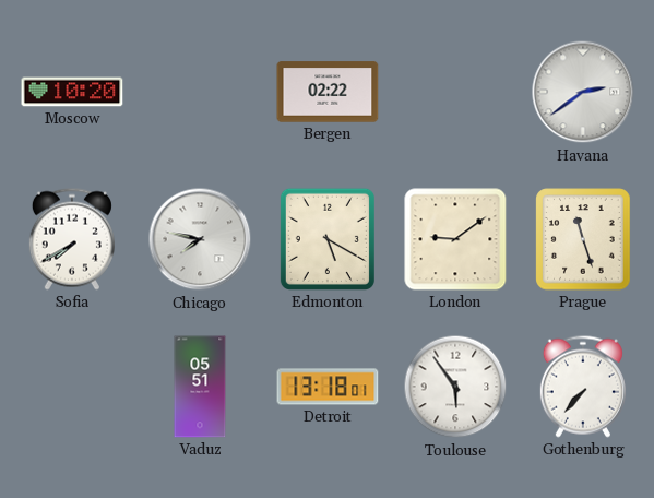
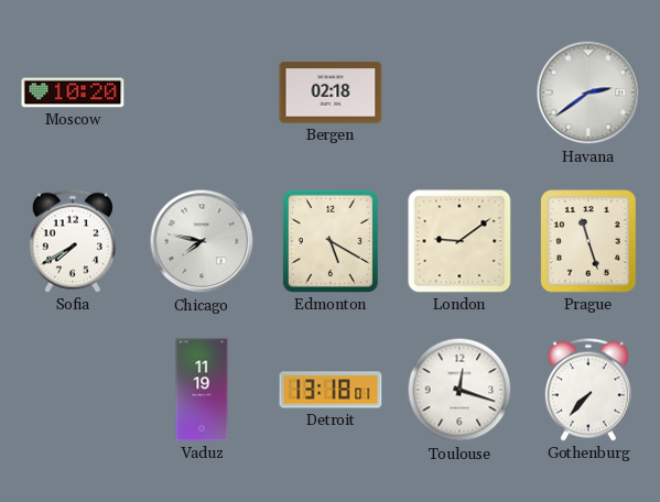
Bergen: 02:22 -> 02:18
Vaduz: 05:51 -> 11:19
Toulouse: 5:54 -> 12:18
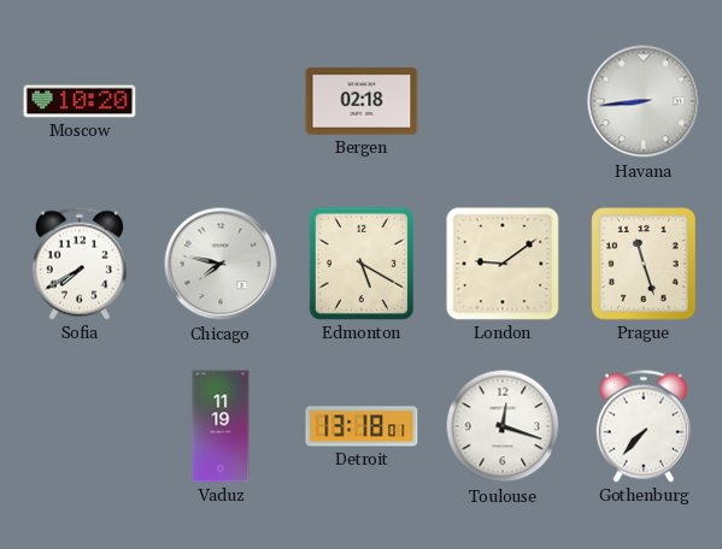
Havana: 2:39 -> 8:44
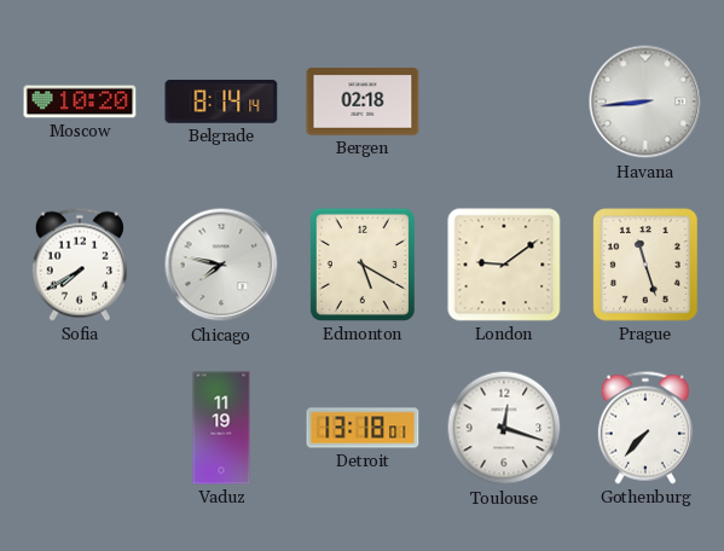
Belgrade: none -> 8:14
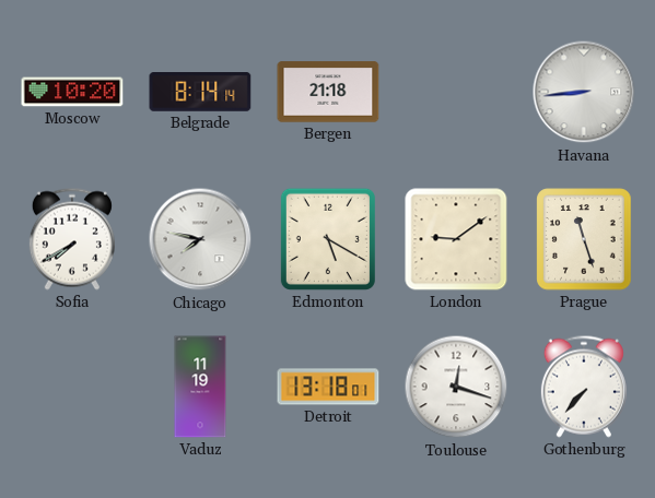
Bergen: 02:18 -> 21:18
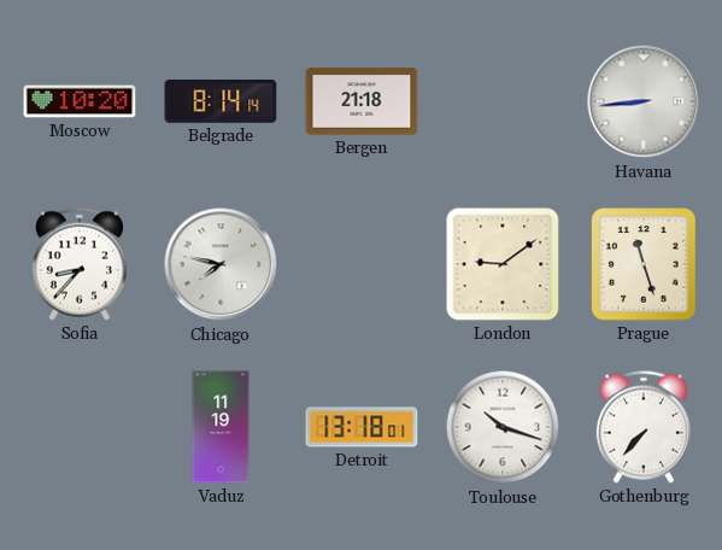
Sofia: 7:40 -> 8:37
Edmonton: 5:20 -> none
Toulouse: 12:18 -> 10:18
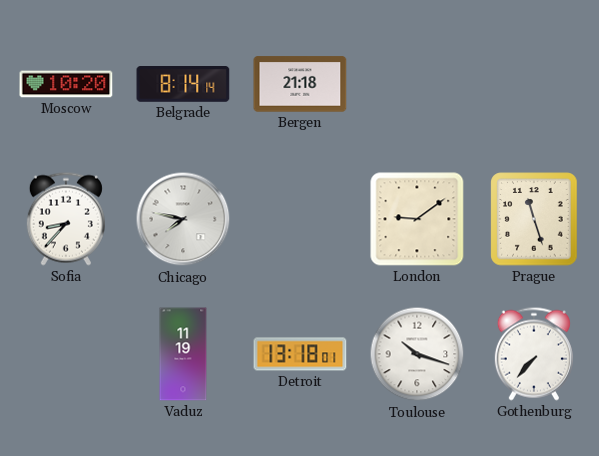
Havana: 8:44 -> none
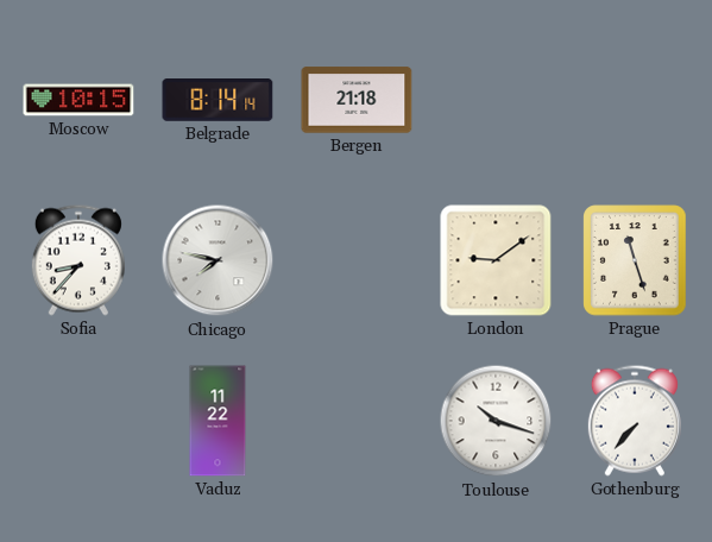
Moscow: 10:20 -> 10:15
Vaduz: 11:19 -> 11:22
Detroit: 13:18 -> none
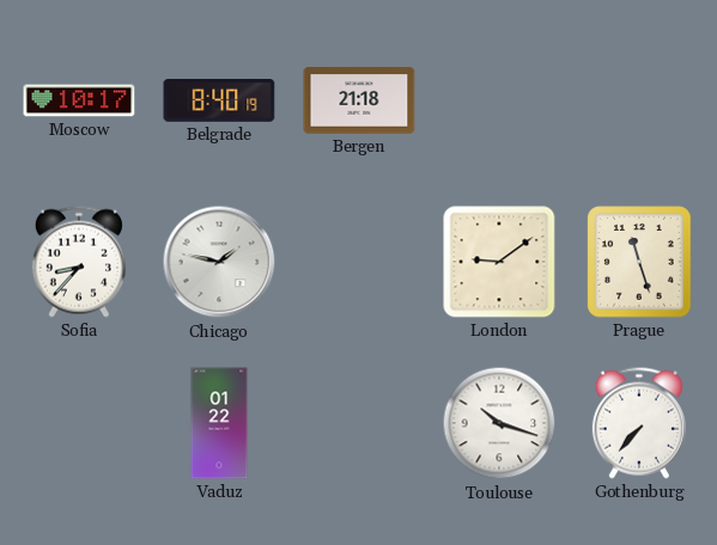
Moscow: 10:15 -> 10:17
Belgrade: 8:14 -> 8:40
Chicago: 7:47 -> 1:47
Vaduz: 11:22 -> 01:22
